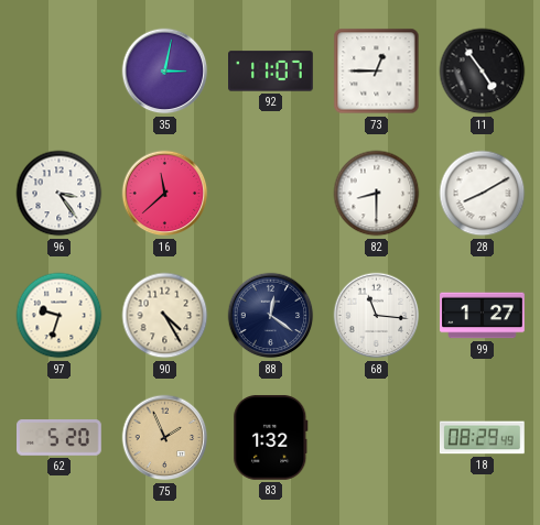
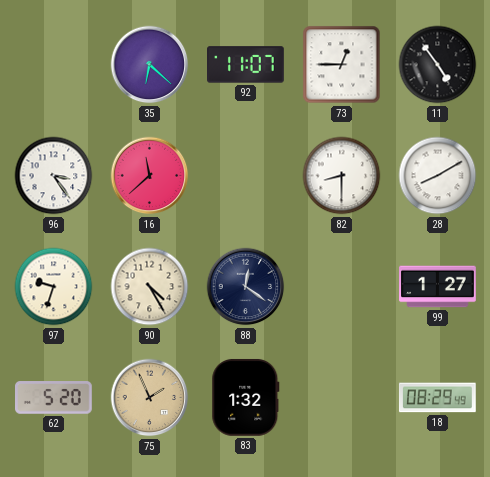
35: 3:02 -> 6:22
68: 11:16 -> none
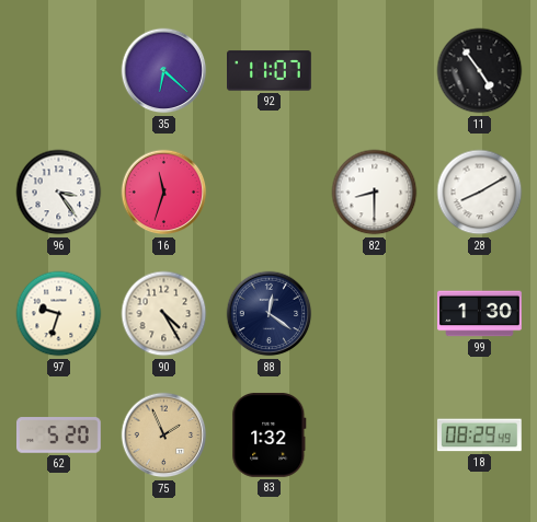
73: 12:45 -> none
16: 11:38 -> 11:33
99: 1:27 -> 1:30
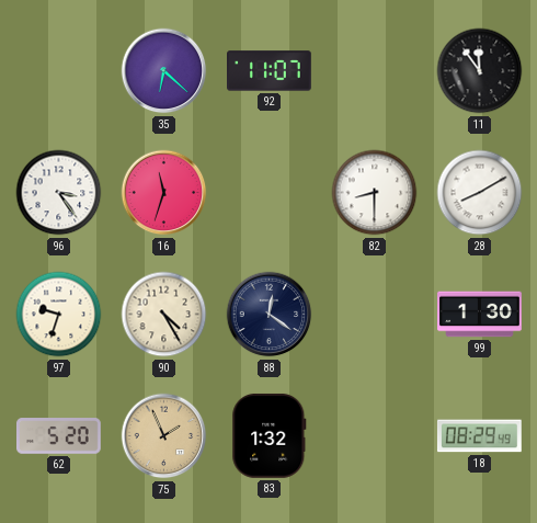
11: 4:54 -> 11:54
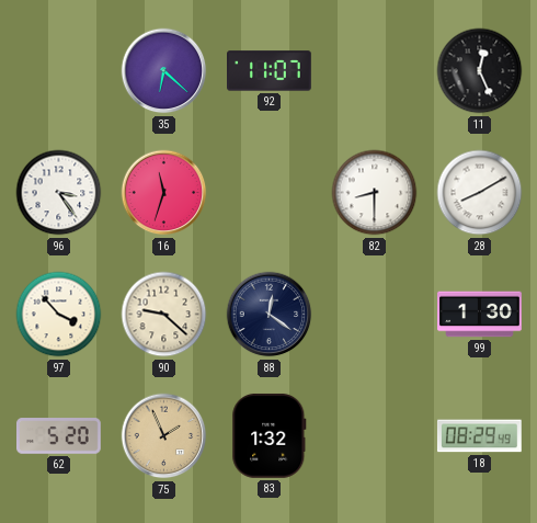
11: 11:54 -> 12:26
97: 9:33 -> 3:53
90: 4:25 -> 9:22
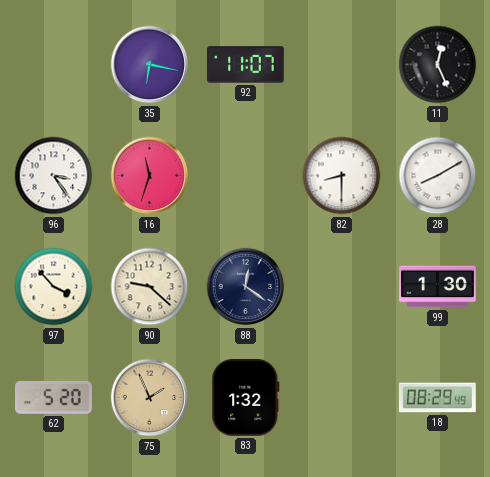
35: 6:22 -> 6:17
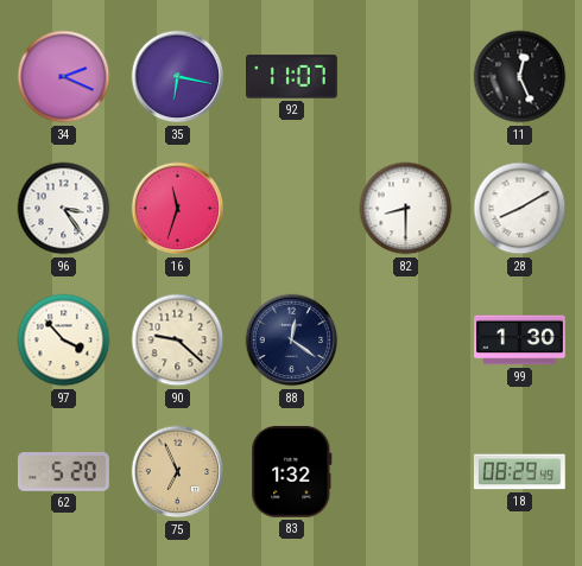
34: none -> 2:19
75: 1:56 -> 6:56
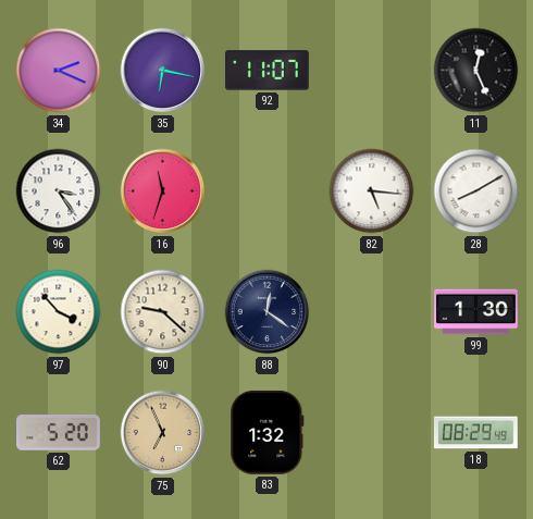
82: 8:30 -> 5:16
